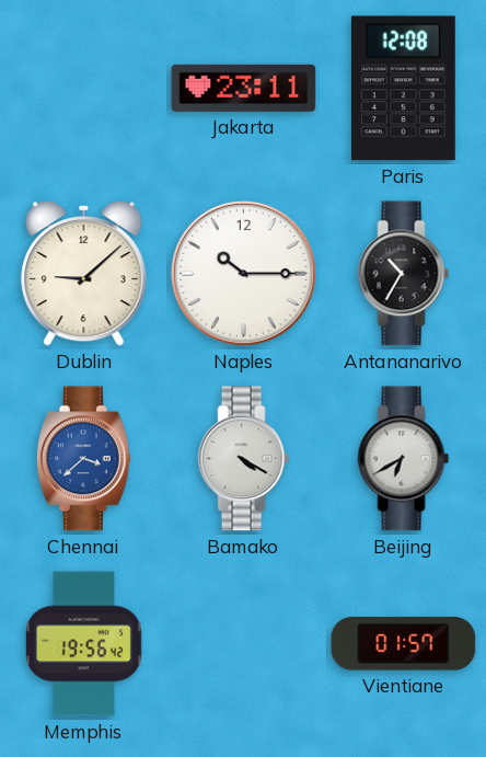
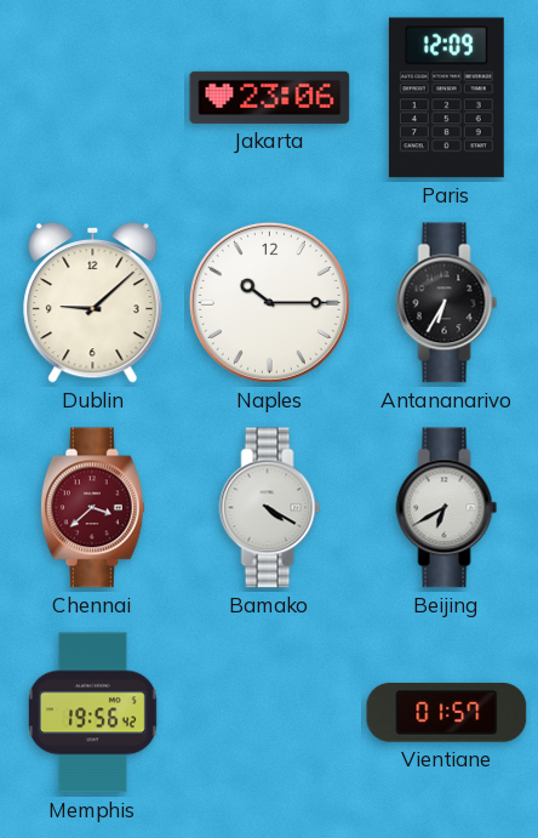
Jakarta: 23:11 -> 23:06
Paris: 12:08 -> 12:09
Antananarivo: 10:35 -> 6:35
Chennai dial: blue -> burgundy
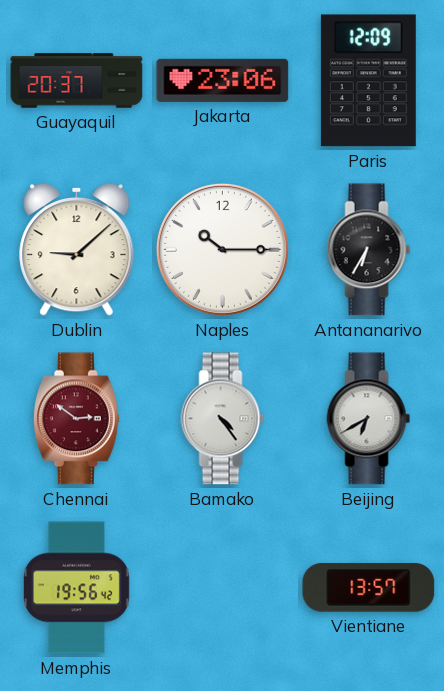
Guayaquil: none -> 20:37
Chennai: 3:38 -> 2:51
Bamako: 4:20 -> 4:24
Vientiane: 01:57 -> 13:57
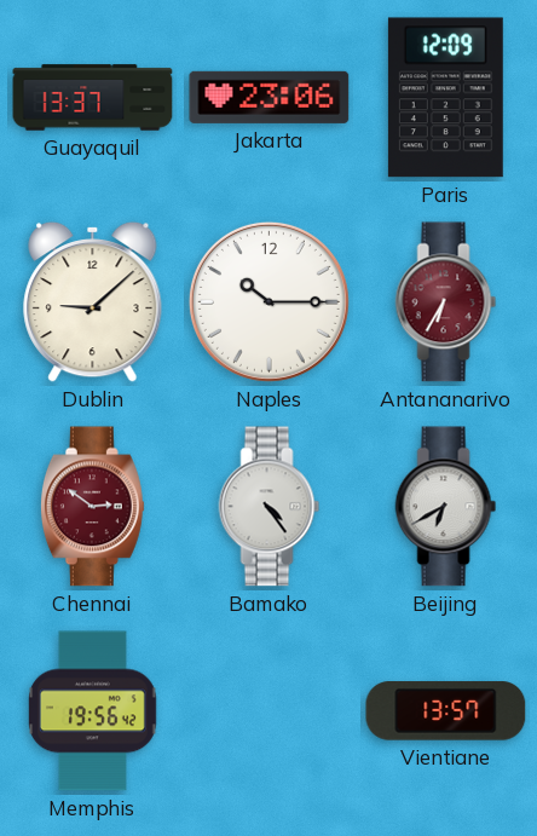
Guayaquil: 20:37 -> 13:37
Antananarivo dial: black -> burgundy
